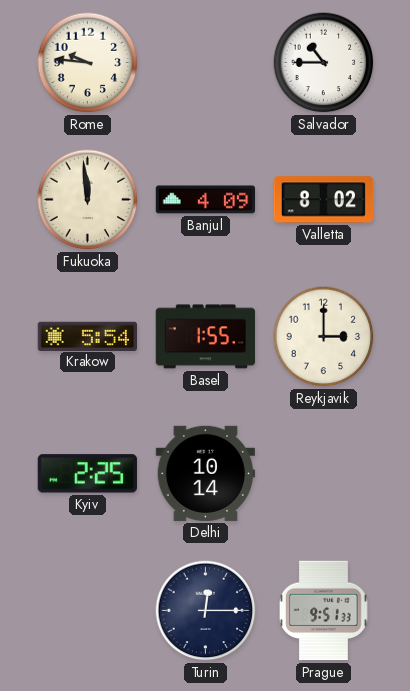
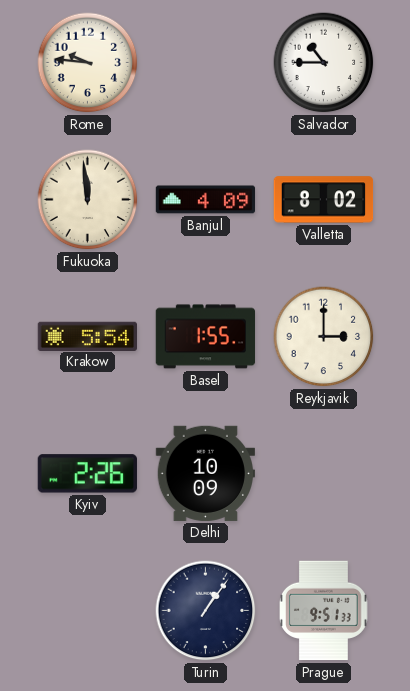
Kyiv: 2:25 -> 2:26
Delhi: 10:14 -> 10:09
Turin: 12:15 -> 1:06
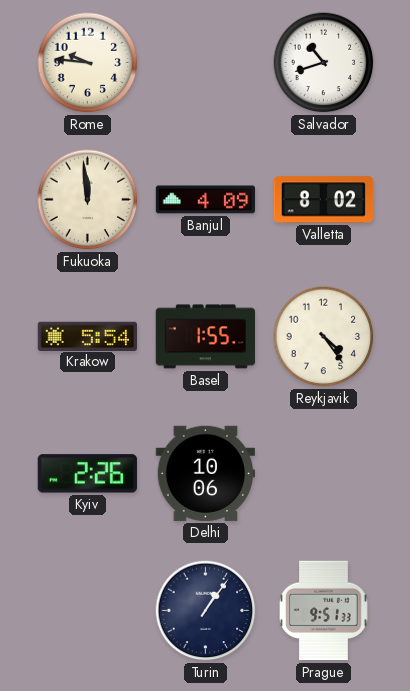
Salvador: 10:45 -> 10:42
Reykjavik: 3:00 -> 4:24
Delhi: 10:09 -> 10:06
